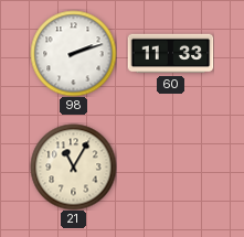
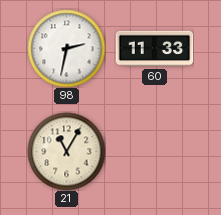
98: 2:12 -> 2:32
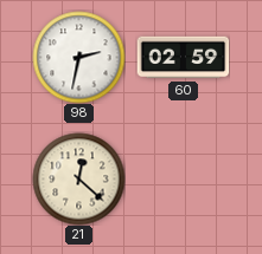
60: 11:33 -> 02:59
21: 11:05 -> 12:22
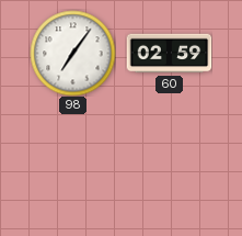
98: 2:32 -> 7:06
21: 12:22 -> none
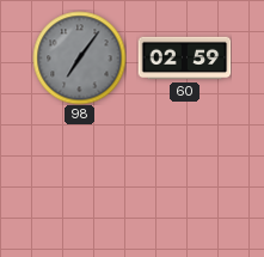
98 dial: white -> grey
